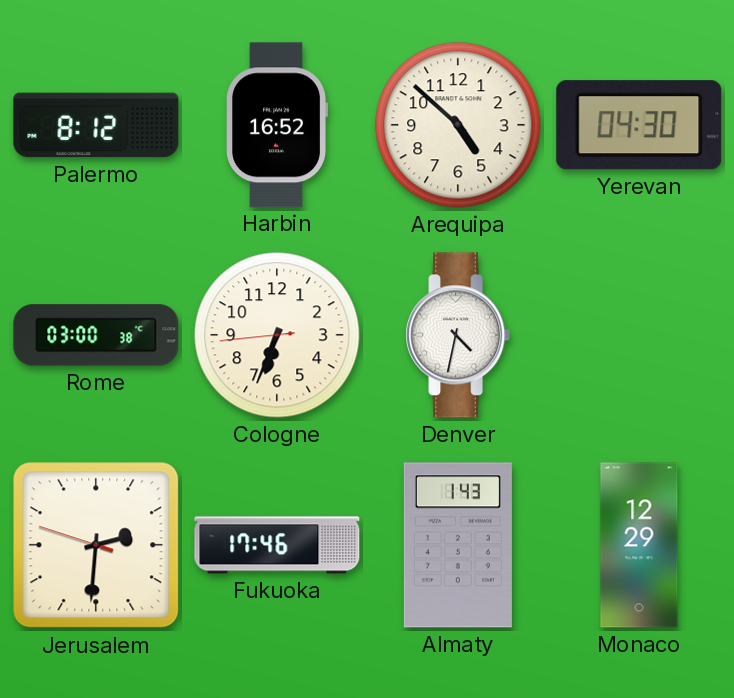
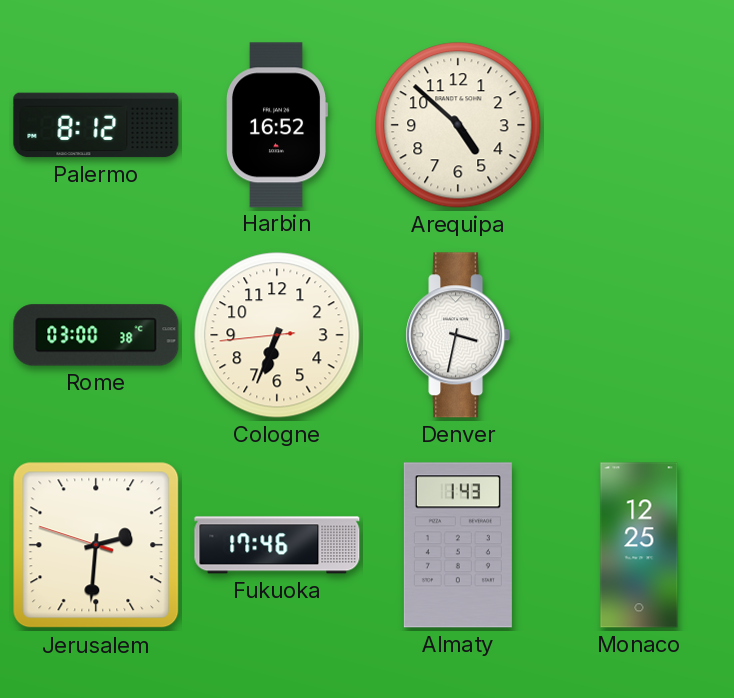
Yerevan: 04:30 -> none
Denver: 4:32 -> 3:32
Monaco: 12:29 -> 12:25
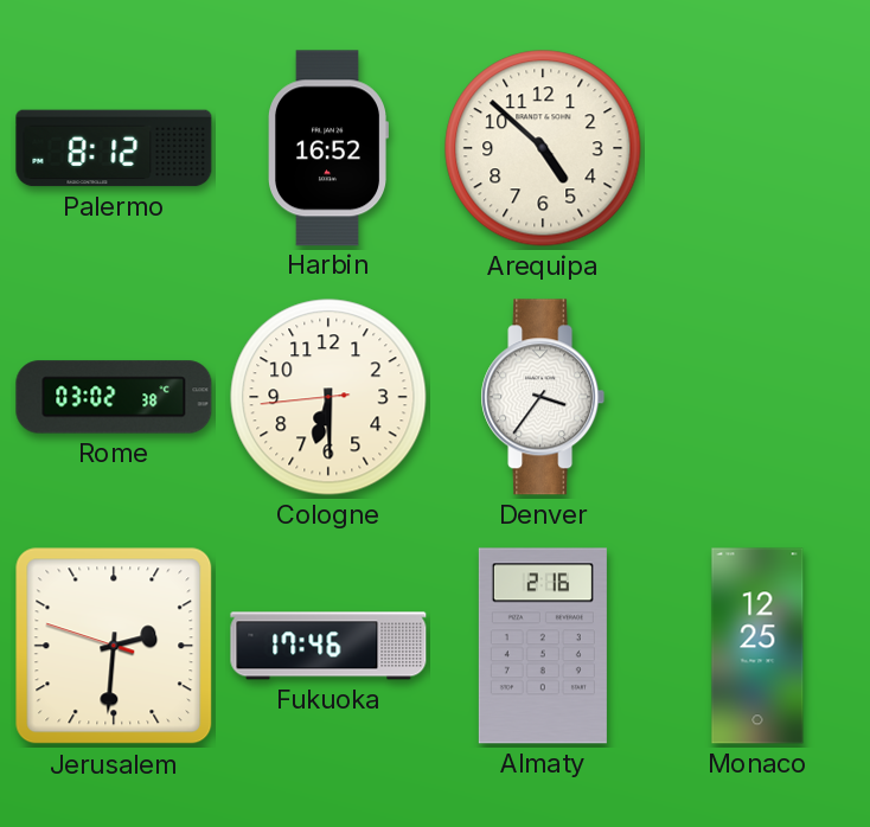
Rome: 03:00 -> 03:02
Cologne: 6:33 -> 6:29
Denver: 3:32 -> 3:36
Almaty: 1:43 -> 2:16
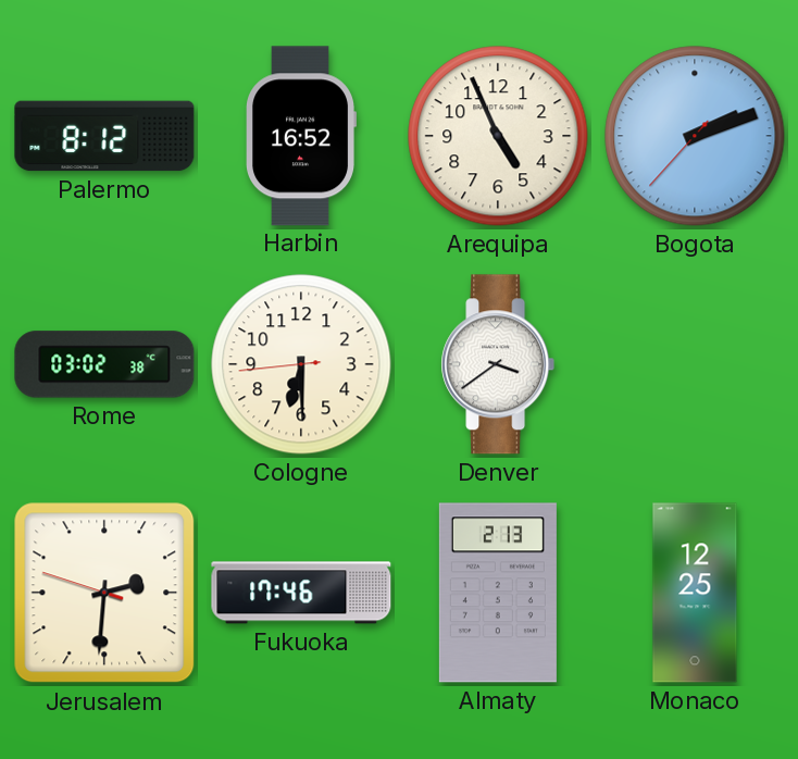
Arequipa: 4:52 -> 4:56
Bogota: none -> 2:11
Denver: 3:36 -> 3:39
Almaty: 2:16 -> 2:13
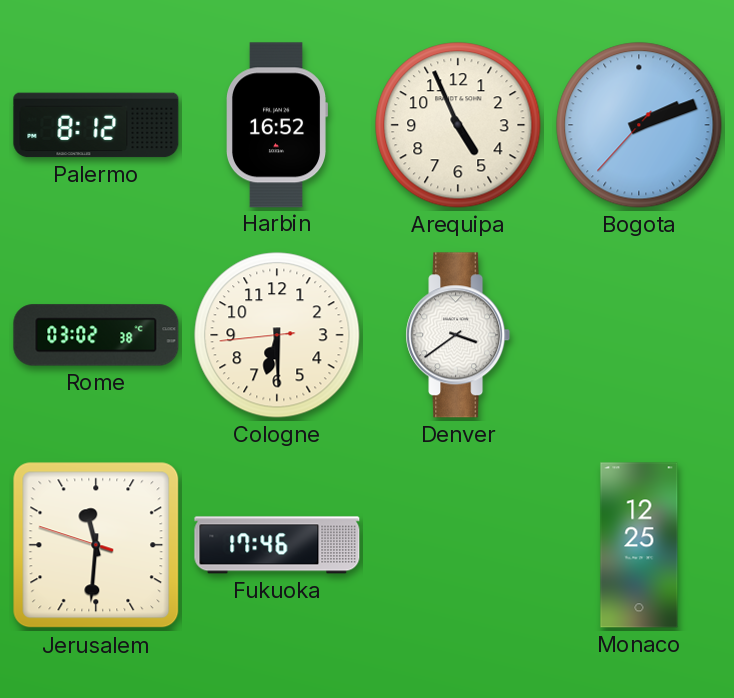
Jerusalem: 2:30 -> 11:30
Almaty: 2:13 -> none
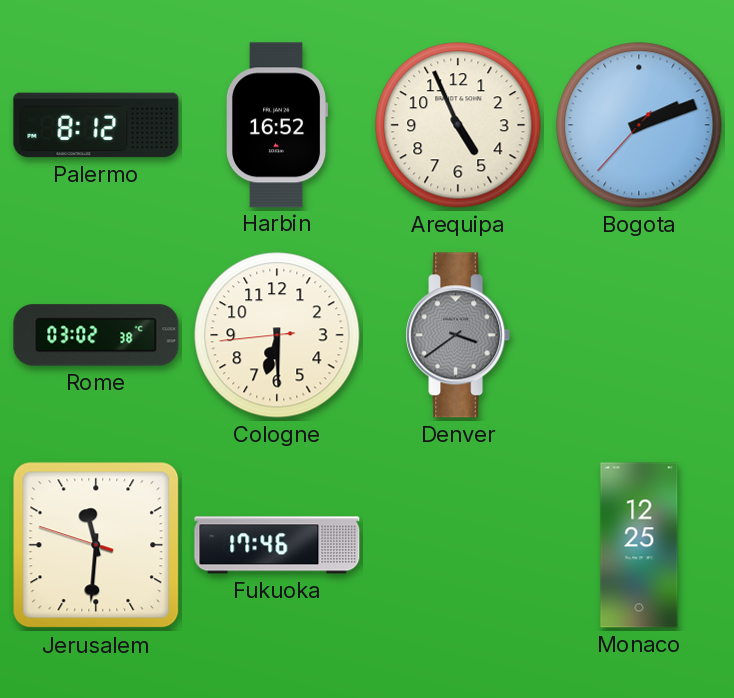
Denver dial: white -> grey
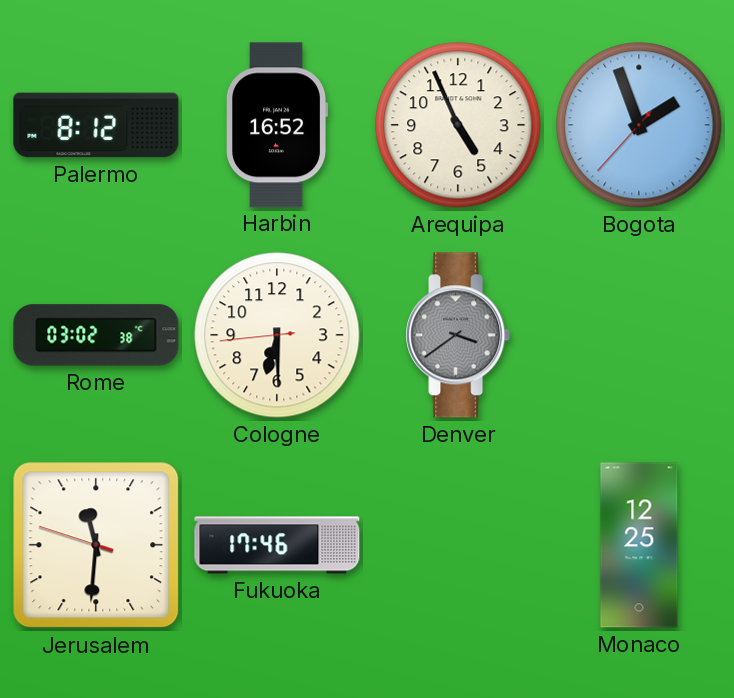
Bogota: 2:11 -> 1:56
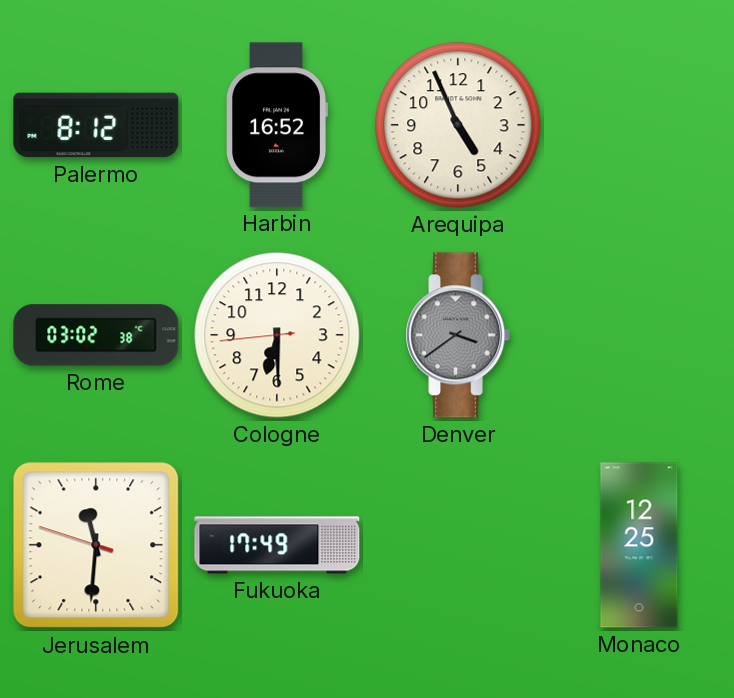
Bogota: 1:56 -> none
Fukuoka: 17:46 -> 17:49
